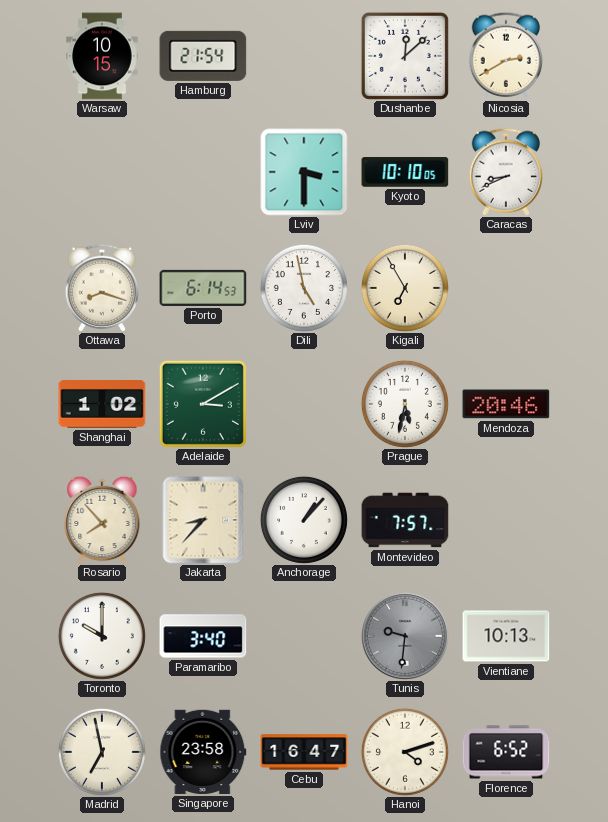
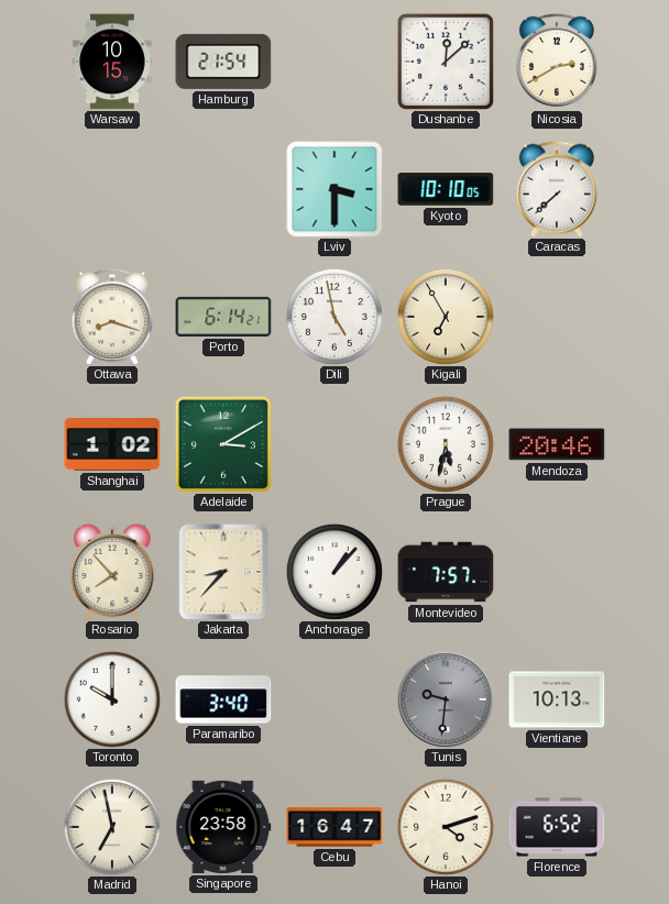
Caracas: 8:41 -> 7:38
Porto: 6:14:53 -> 6:14:21
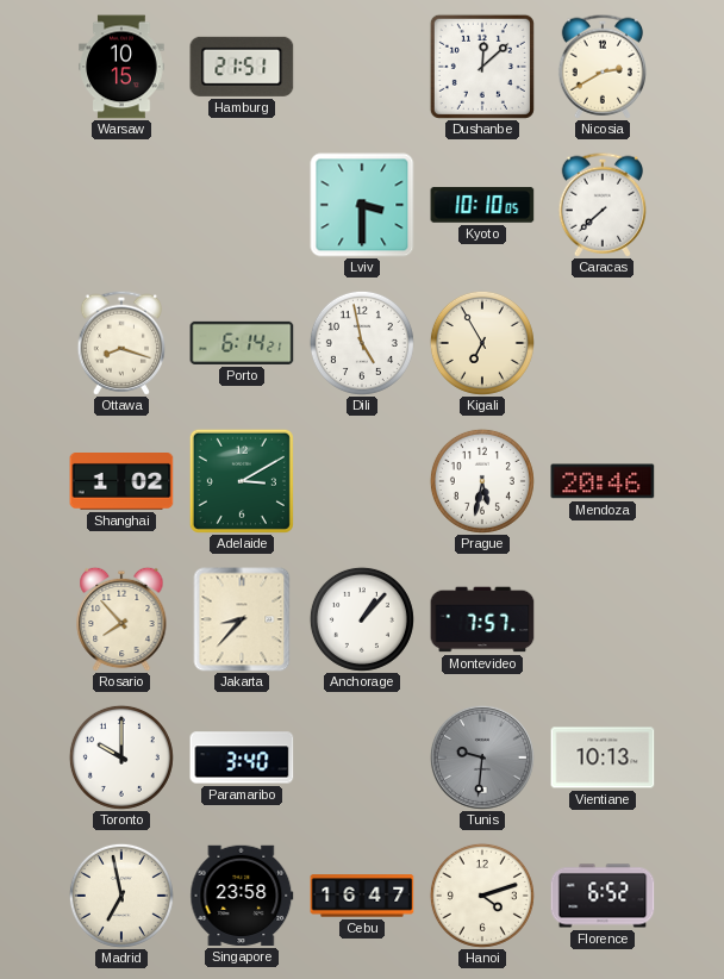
Hamburg: 21:54 -> 21:51
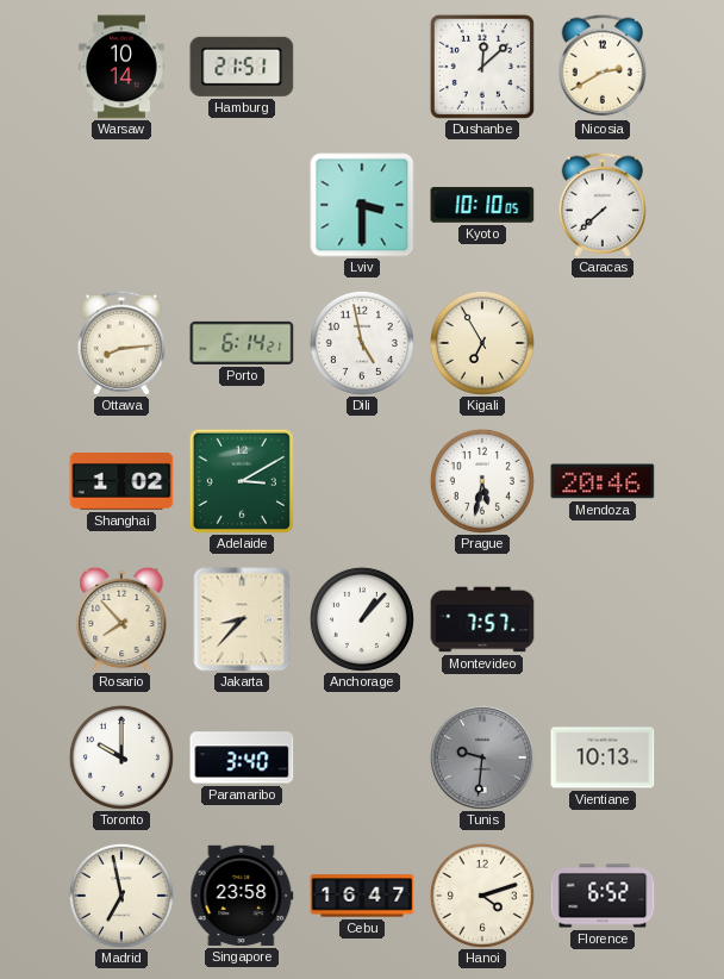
Warsaw: 10:15 -> 10:14
Ottawa: 8:18 -> 8:14
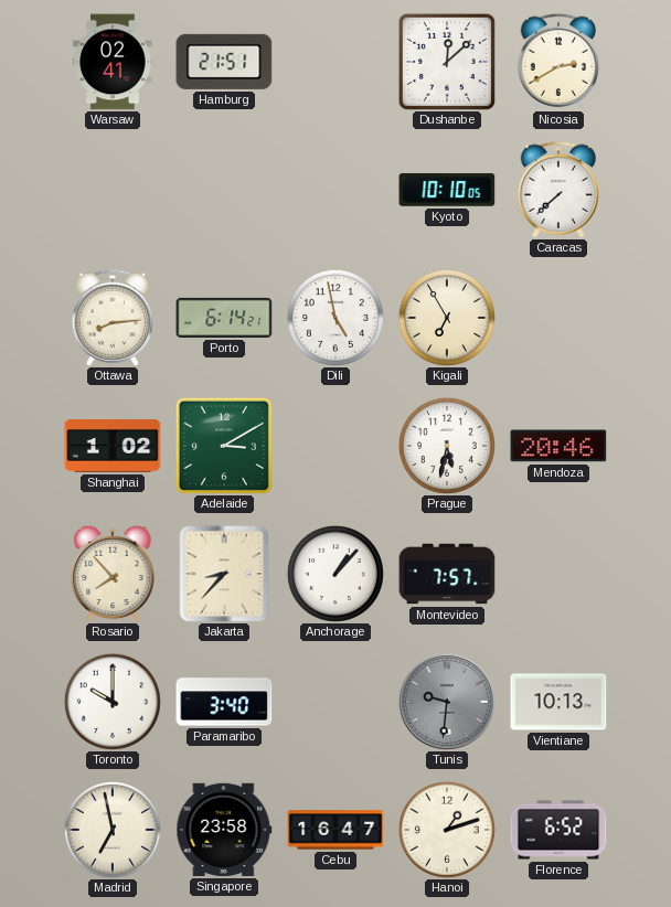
Warsaw: 10:14 -> 02:41
Lviv: 3:30 -> none
Hanoi: 4:12 -> 1:12
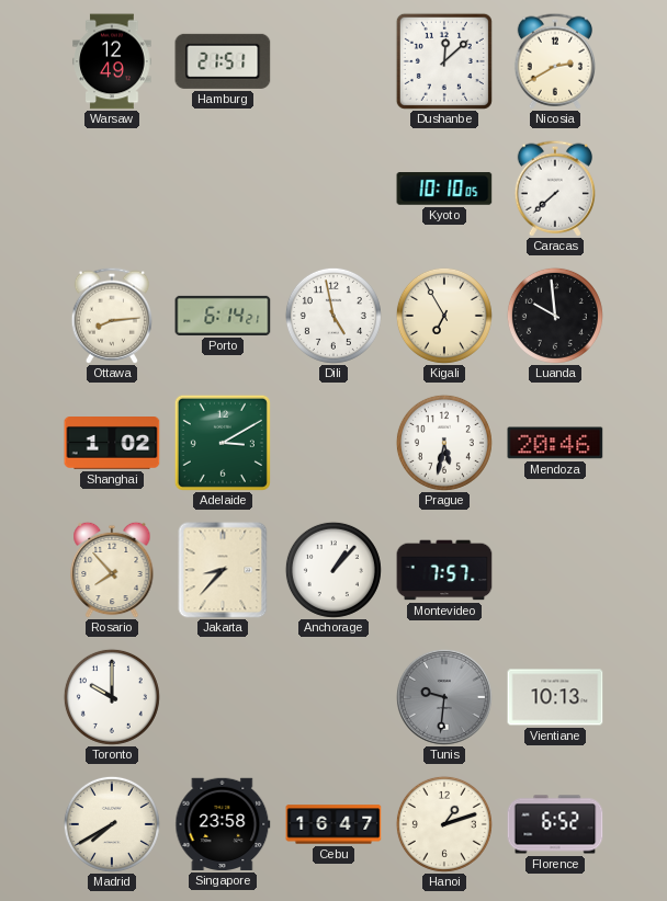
Warsaw: 02:41 -> 12:49
Luanda: none -> 9:59
Paramaribo: 3:40 -> none
Madrid: 6:58 -> 7:40
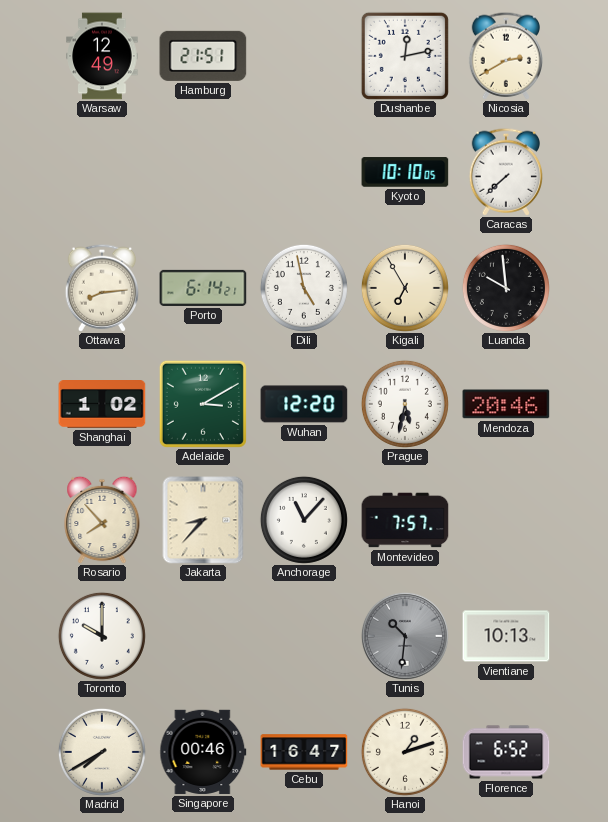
Dushanbe: 12:08 -> 12:13
Wuhan: none -> 12:20
Anchorage: 1:07 -> 11:07
Tunis: 9:31 -> 10:31
Singapore: 23:58 -> 00:46
